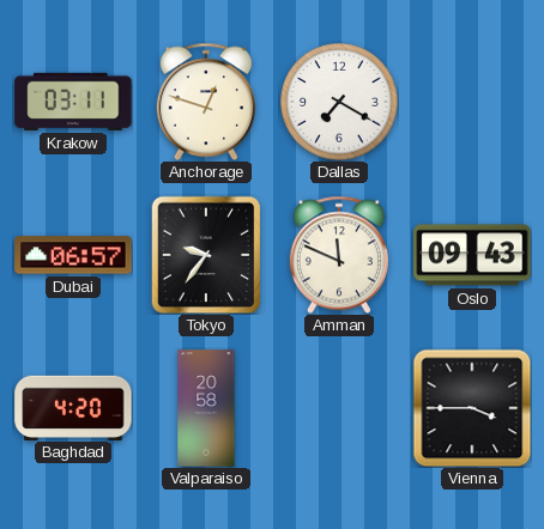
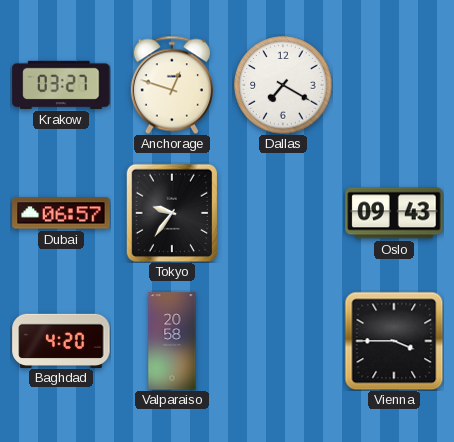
Krakow: 03:11 -> 03:27
Amman: 11:49 -> none
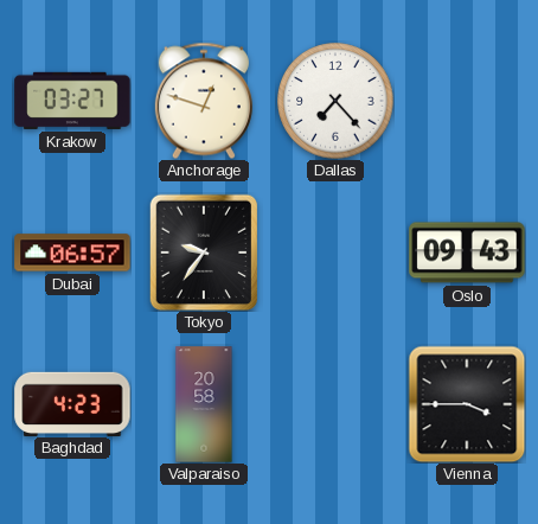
Dallas: 7:20 -> 7:23
Baghdad: 4:20 -> 4:23
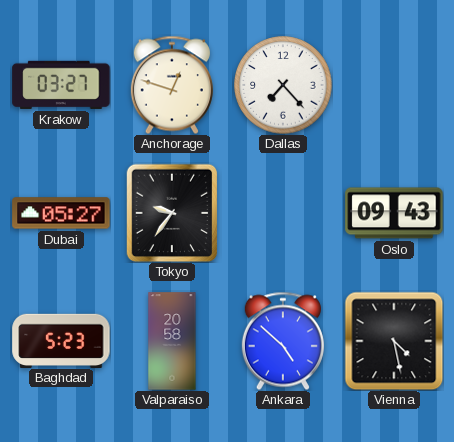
Dubai: 06:57 -> 05:27
Baghdad: 4:23 -> 5:23
Ankara: none -> 4:52
Vienna: 3:45 -> 4:28
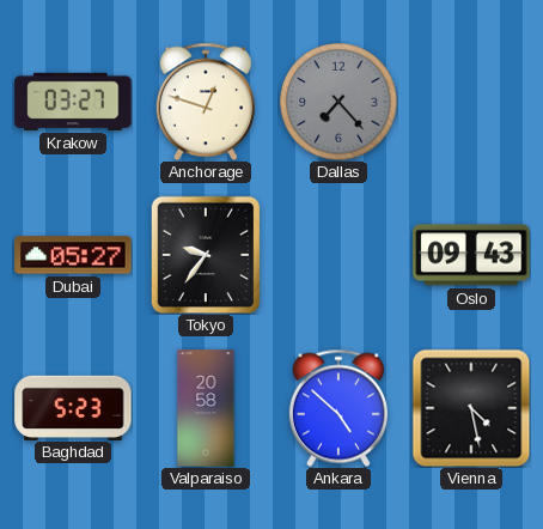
Dallas dial: white -> grey
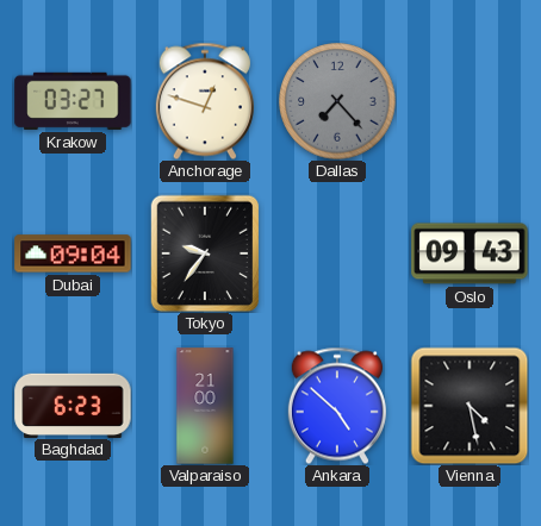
Dubai: 05:27 -> 09:04
Baghdad: 5:23 -> 6:23
Valparaiso: 20:58 -> 21:00
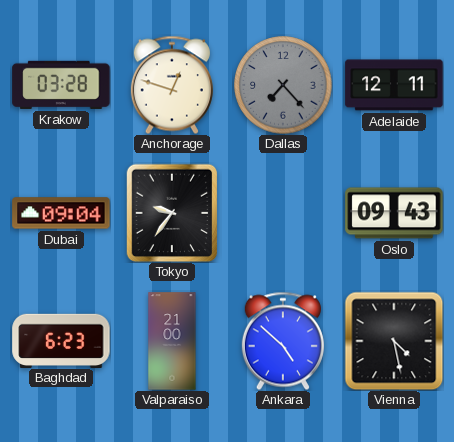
Krakow: 03:27 -> 03:28
Adelaide: none -> 12:11
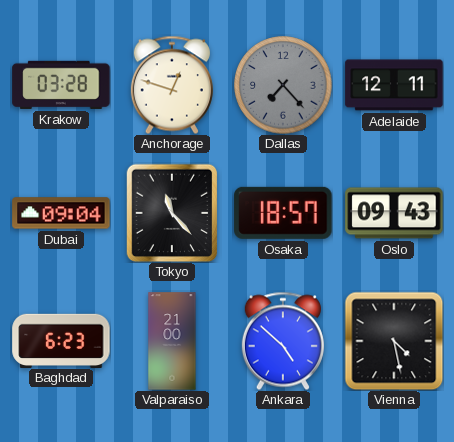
Tokyo: 9:36 -> 11:23
Osaka: none -> 18:57
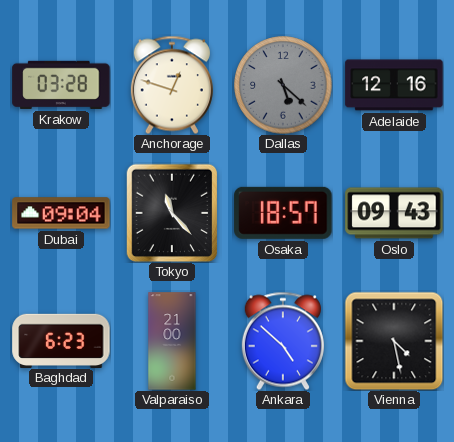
Dallas: 7:23 -> 5:22
Adelaide: 12:11 -> 12:16
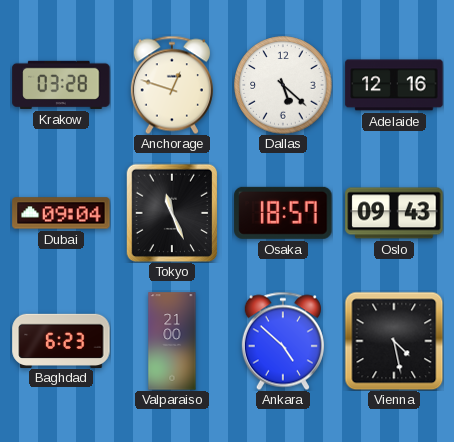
Dallas dial: grey -> white
Tokyo: 11:23 -> 11:26
